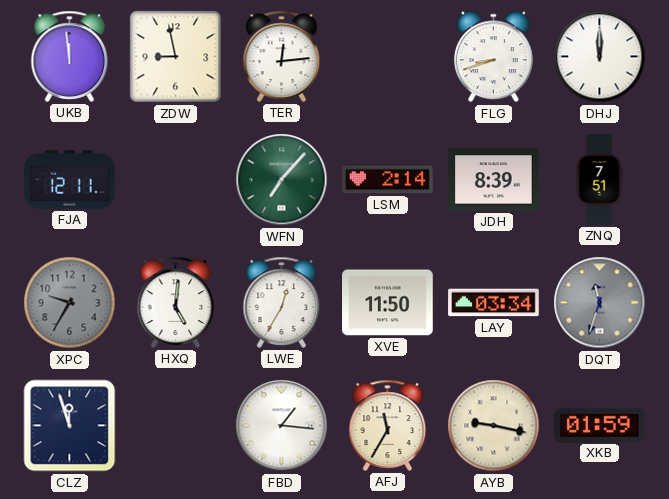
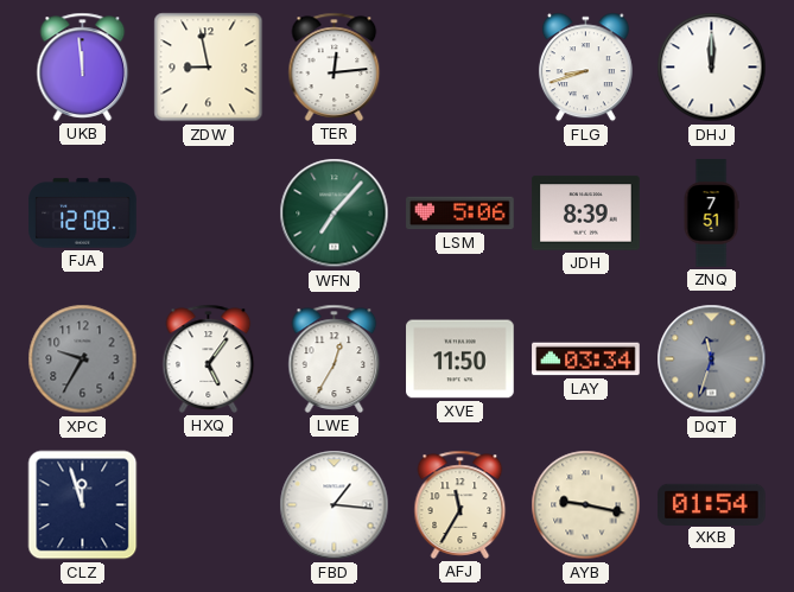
FJA: 12:11 -> 12:08
LSM: 2:14 -> 5:06
HXQ: 5:01 -> 5:06
XKB: 01:59 -> 01:54
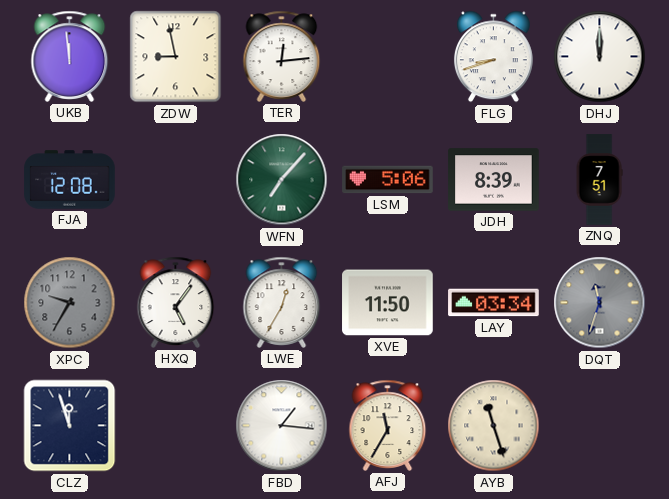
AYB: 9:17 -> 11:27
XKB: 01:54 -> none
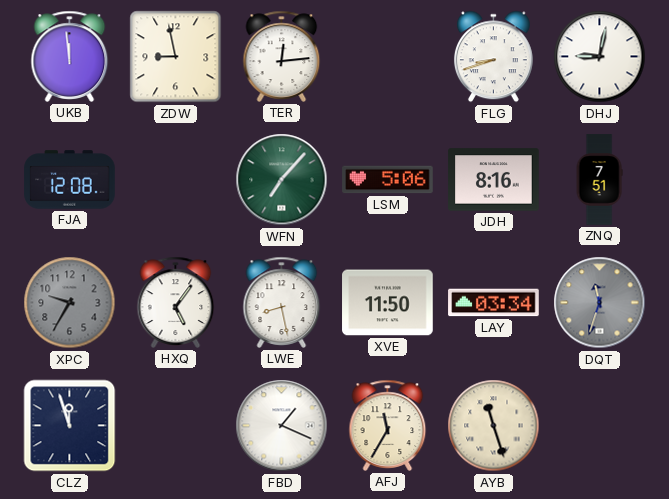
DHJ: 12:00 -> 9:02
JDH: 8:39 -> 8:16
LWE: 12:35 -> 8:28
FBD: 1:16 -> 1:19
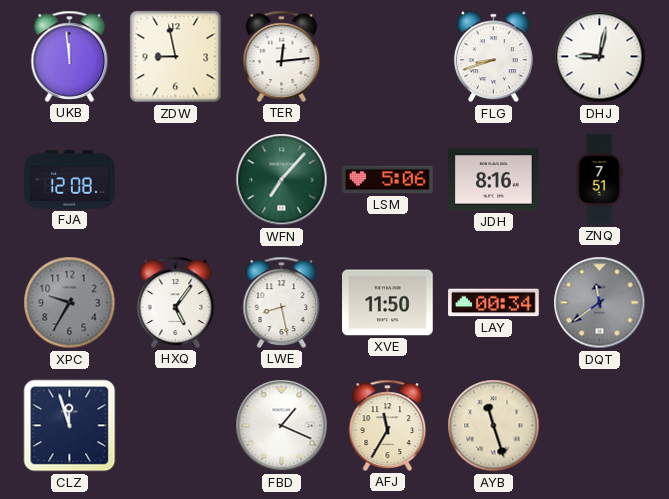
LAY: 03:34 -> 00:34
DQT: 11:33 -> 11:39
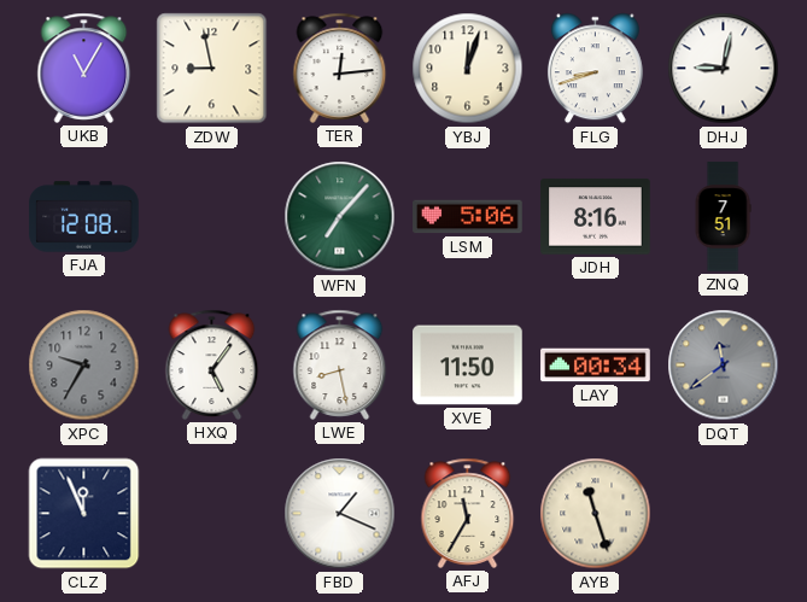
UKB: 11:59 -> 11:05
YBJ: none -> 12:03
CLZ: 11:57 -> 11:56
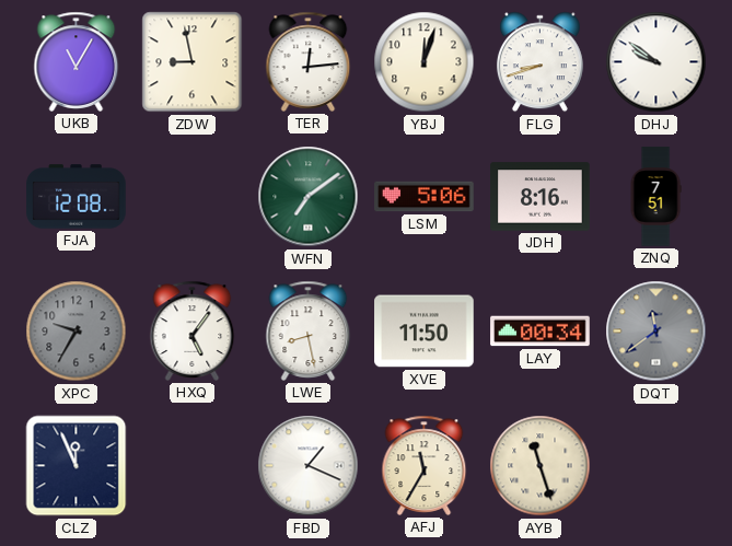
DHJ: 9:02 -> 9:51
WFN: 7:07 -> 7:09
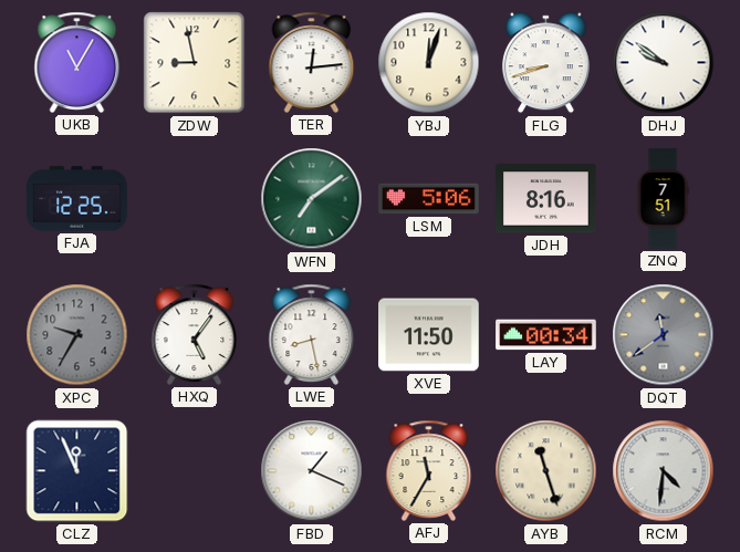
FJA: 12:08 -> 12:25
RCM: none -> 4:31
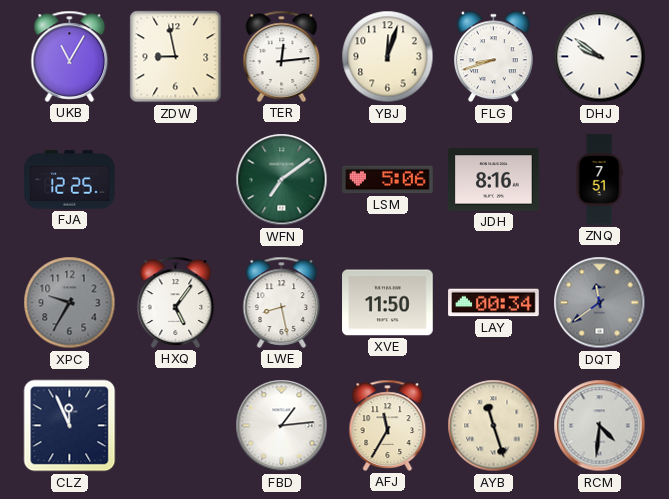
FBD: 1:19 -> 1:14
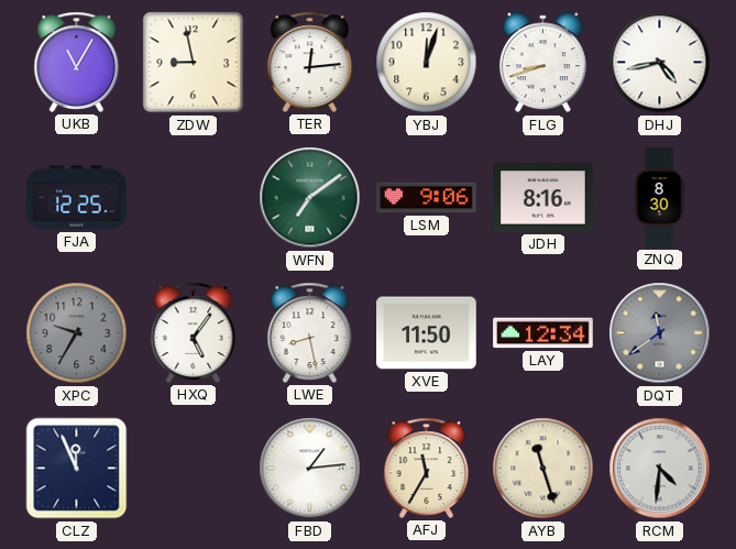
DHJ: 9:51 -> 4:43
LSM: 5:06 -> 9:06
ZNQ: 7:51 -> 8:30
LAY: 00:34 -> 12:34
